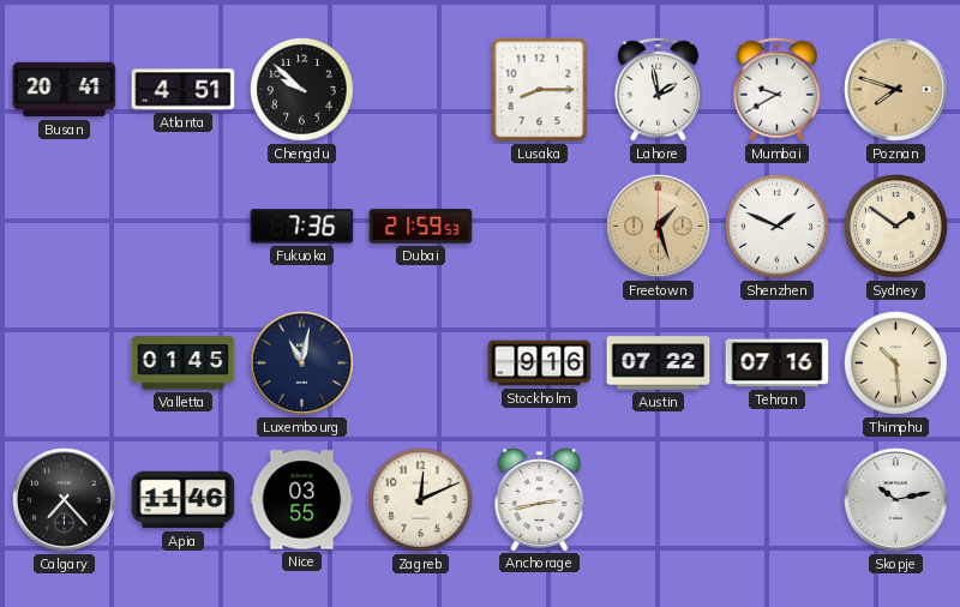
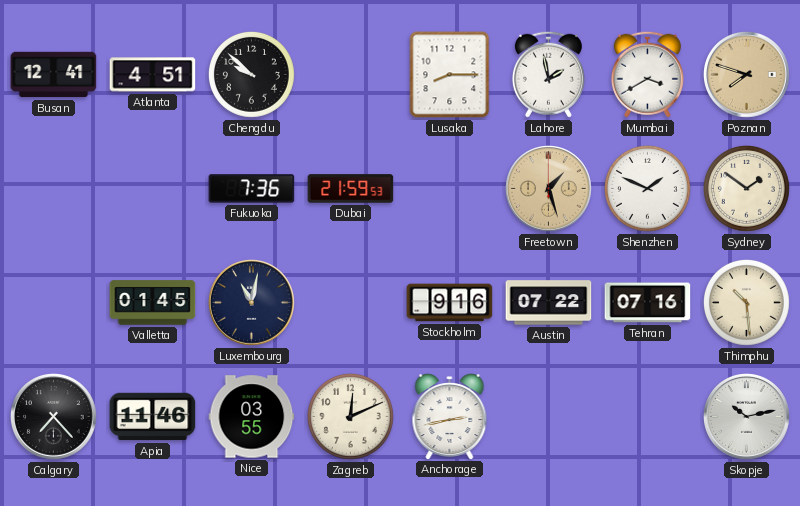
Busan: 20:41 -> 12:41
Mumbai: 9:40 -> 3:40
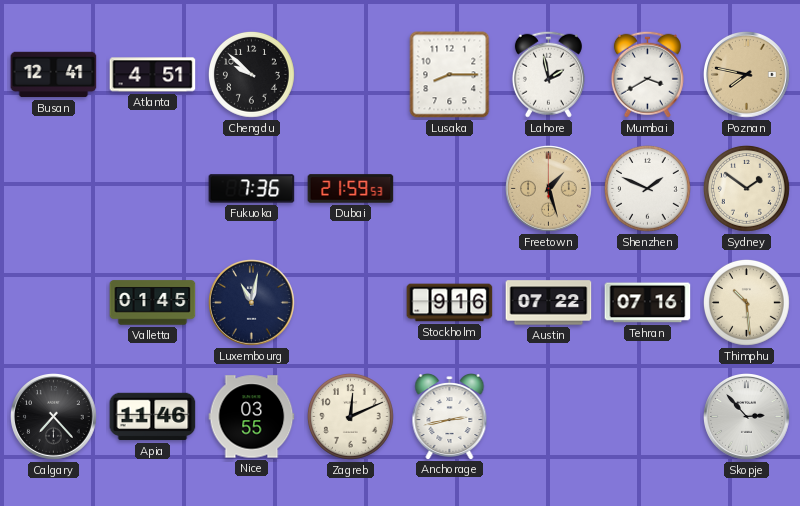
Poznan: 7:48 -> 7:47
Skopje: 10:13 -> 2:53
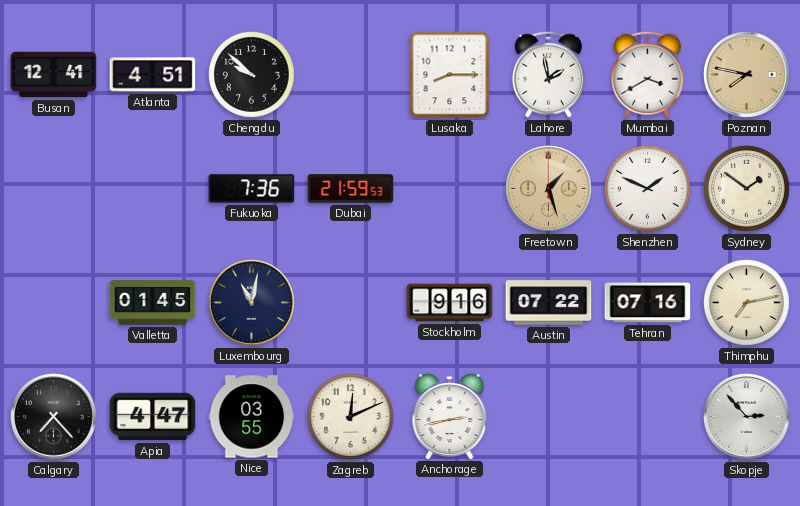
Thimphu: 10:29 -> 7:13
Apia: 11:46 -> 4:47
